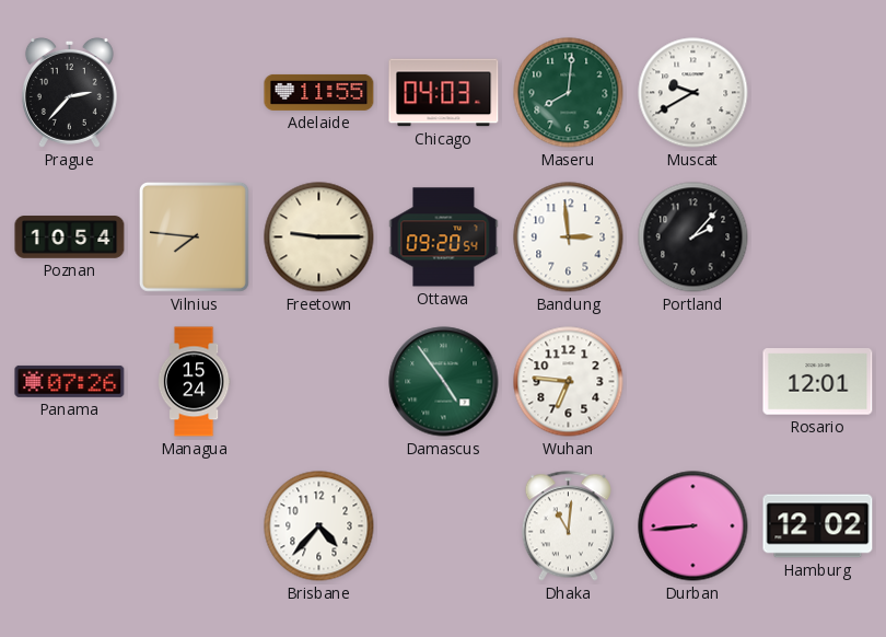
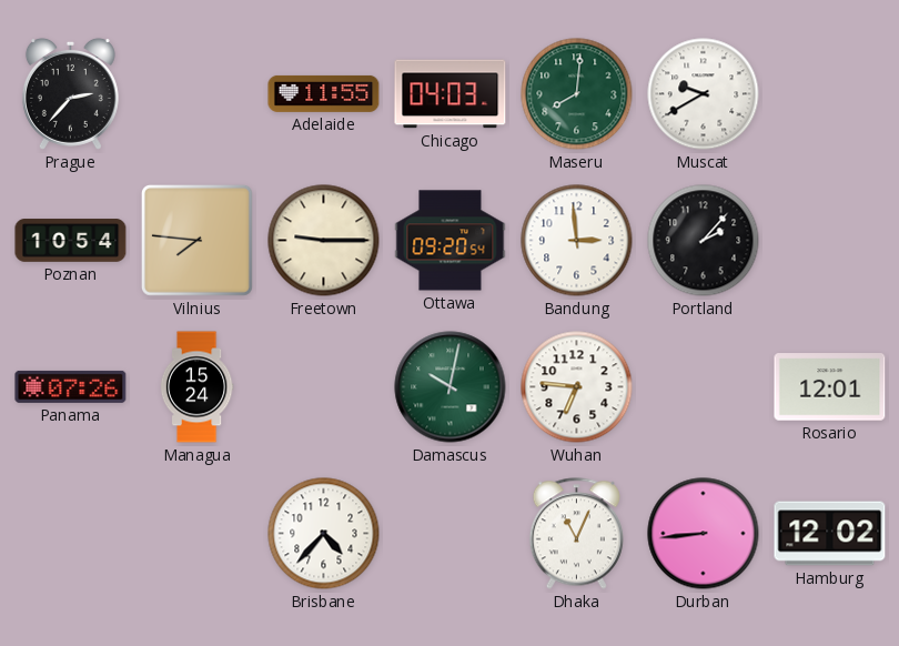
Damascus: 4:54 -> 10:02
Dhaka: 11:01 -> 11:04
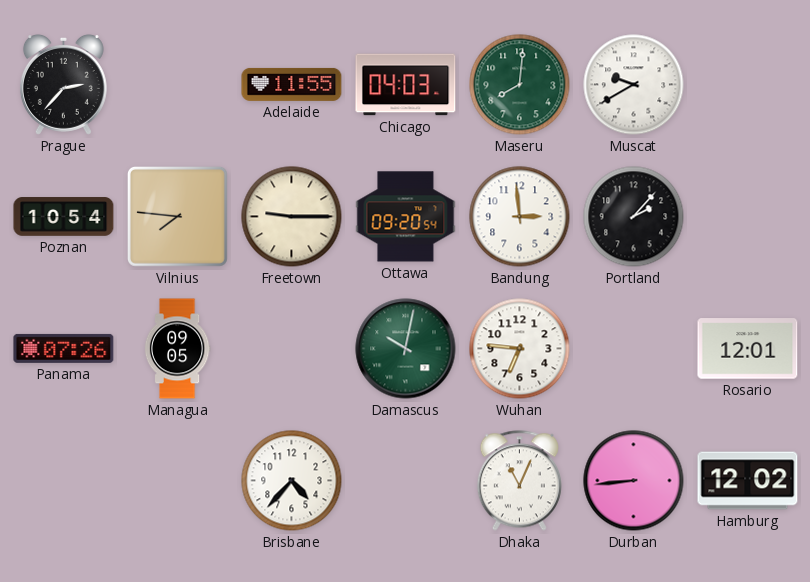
Managua: 15:24 -> 09:05
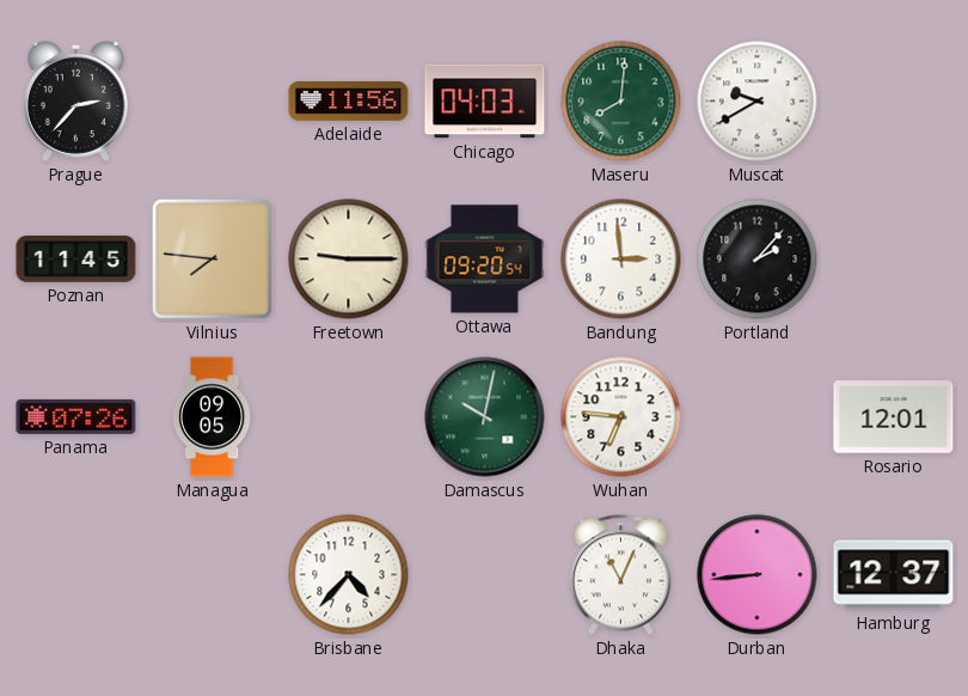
Adelaide: 11:55 -> 11:56
Poznan: 10:54 -> 11:45
Hamburg: 12:02 -> 12:37
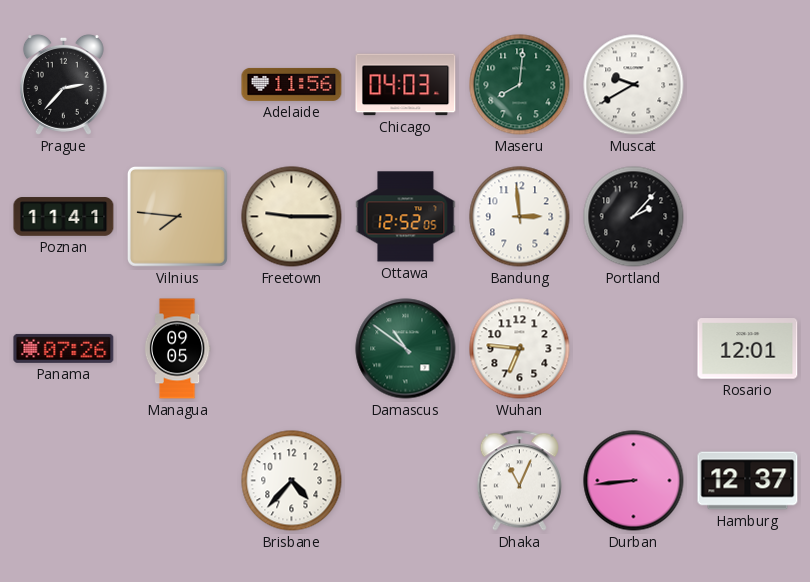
Poznan: 11:45 -> 11:41
Ottawa: 09:20 -> 12:52
Damascus: 10:02 -> 10:51
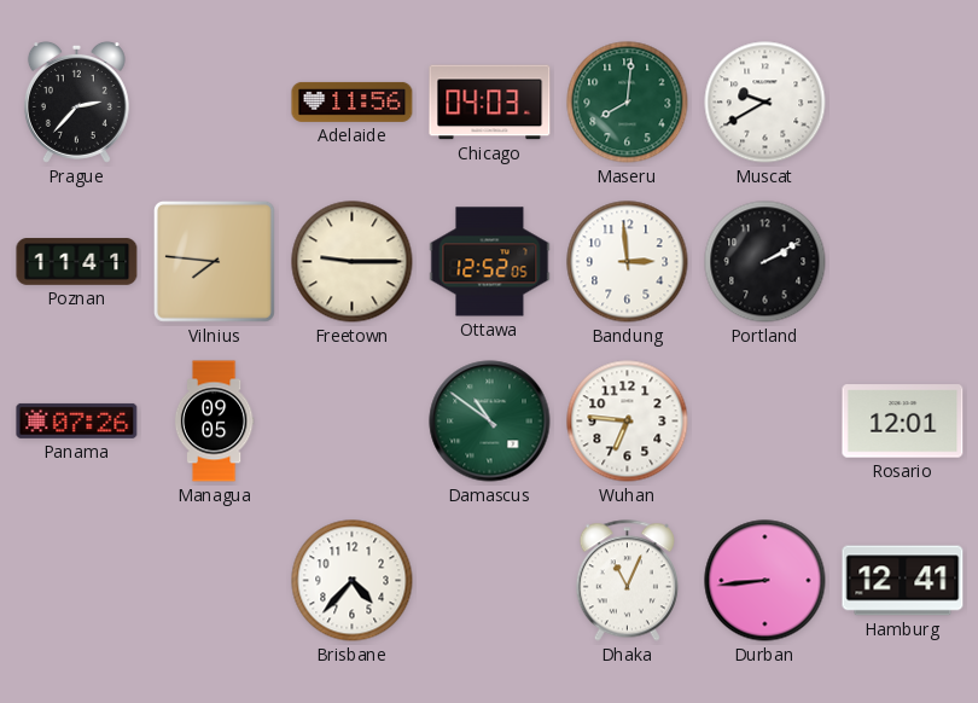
Portland: 2:07 -> 2:10
Hamburg: 12:37 -> 12:41
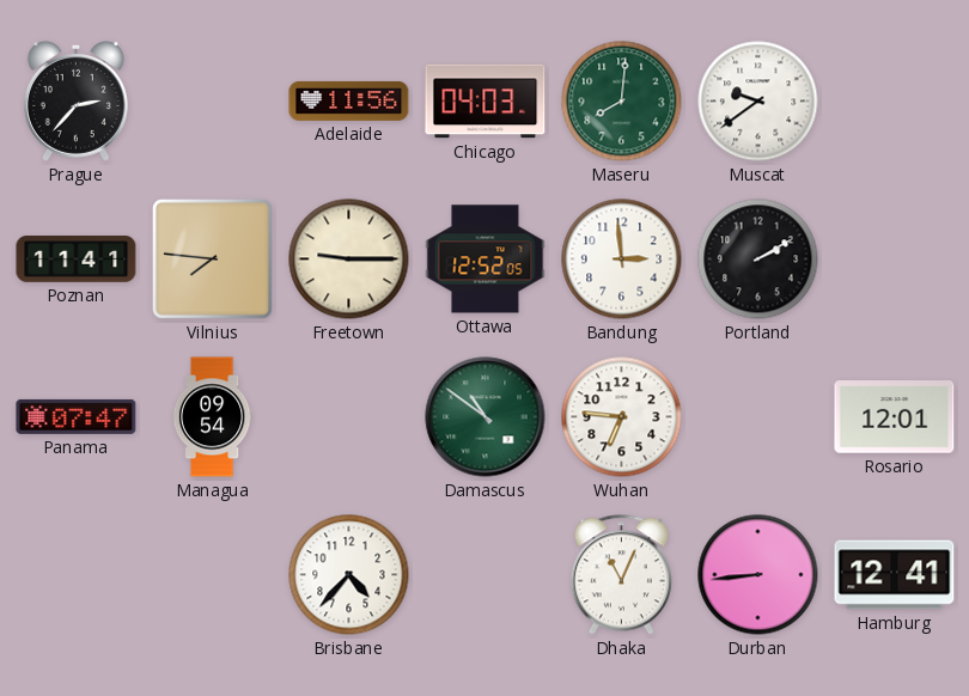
Muscat: 9:40 -> 9:39
Panama: 07:26 -> 07:47
Managua: 09:05 -> 09:54
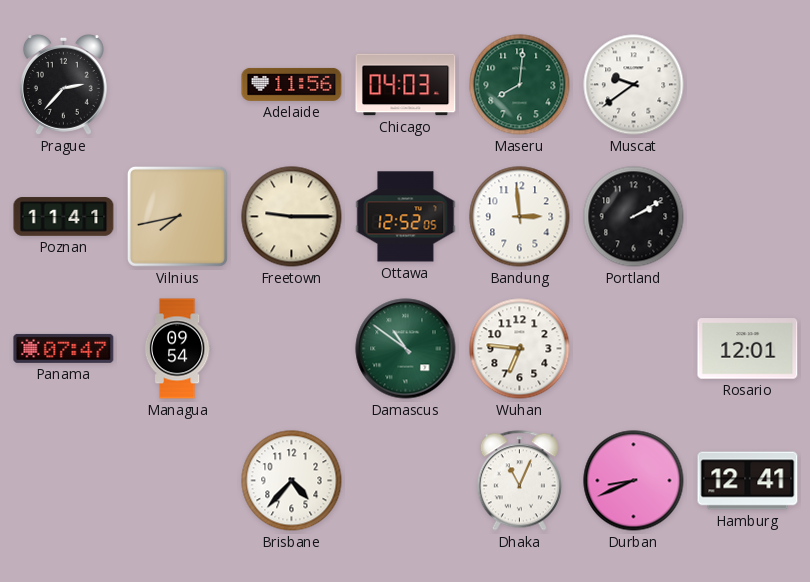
Vilnius: 7:46 -> 7:43
Durban: 8:44 -> 8:41
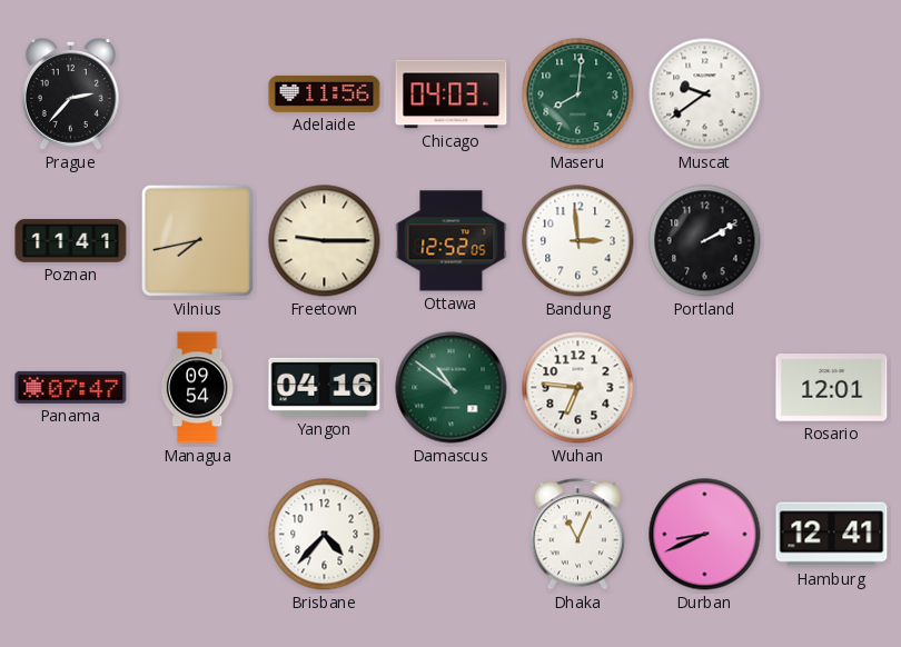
Yangon: none -> 04:16
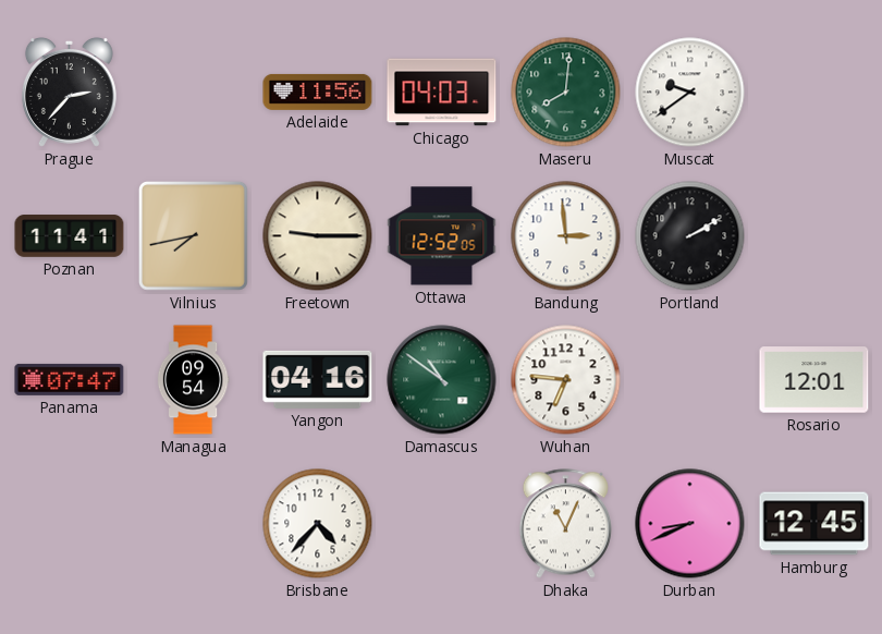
Hamburg: 12:41 -> 12:45
